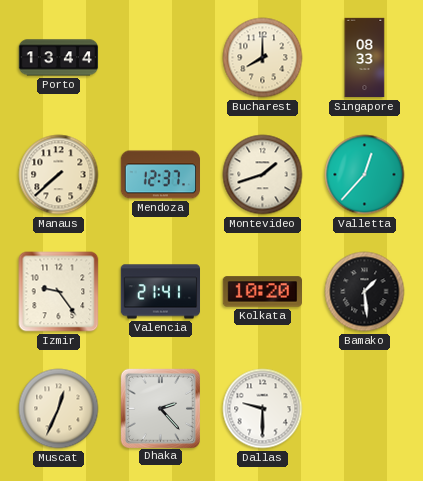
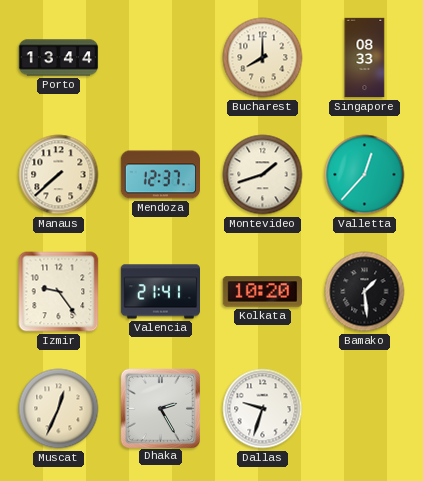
Dhaka: 2:23 -> 2:25
Dallas: 9:30 -> 9:33
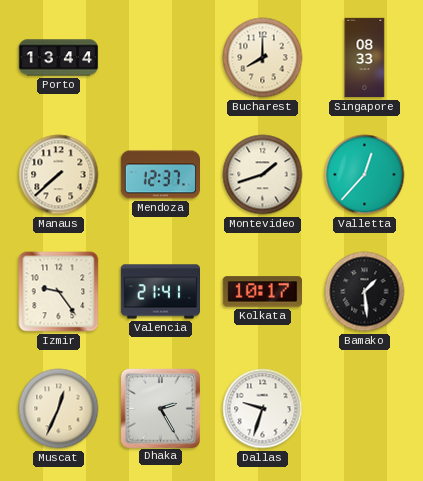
Kolkata: 10:20 -> 10:17
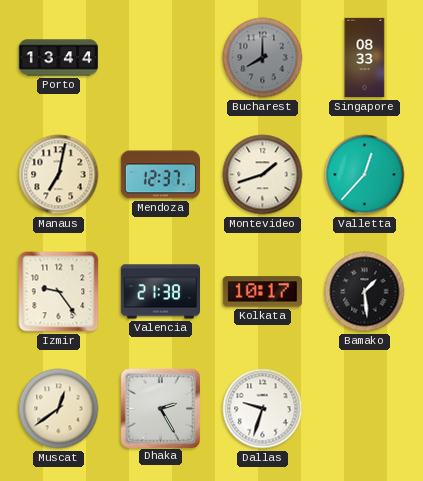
Bucharest dial: cream -> grey
Manaus: 7:38 -> 7:02
Valencia: 21:41 -> 21:38
Muscat: 12:34 -> 12:39
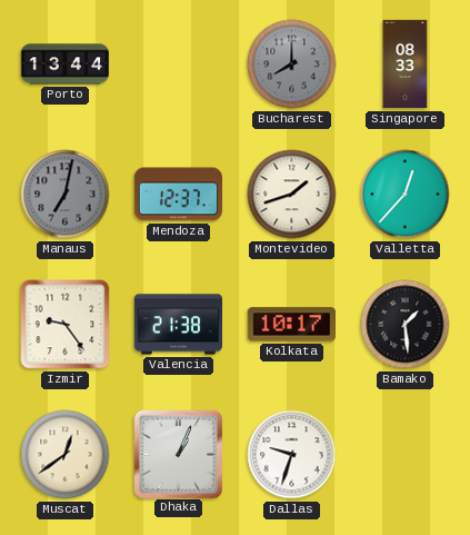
Manaus dial: cream -> grey
Dhaka: 2:25 -> 1:04
